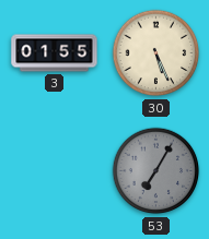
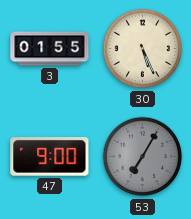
47: none -> 9:00
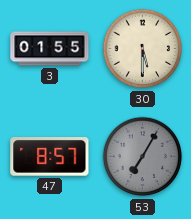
30: 5:26 -> 5:30
47: 9:00 -> 8:57
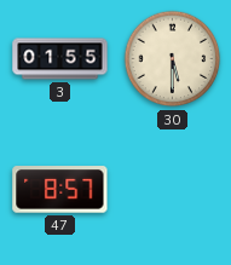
53: 7:05 -> none
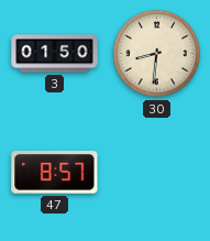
3: 01:55 -> 01:50
30: 5:30 -> 8:31
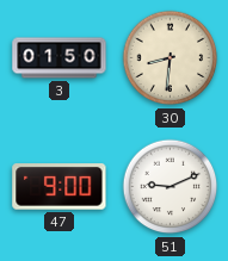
47: 8:57 -> 9:00
51: none -> 9:11
